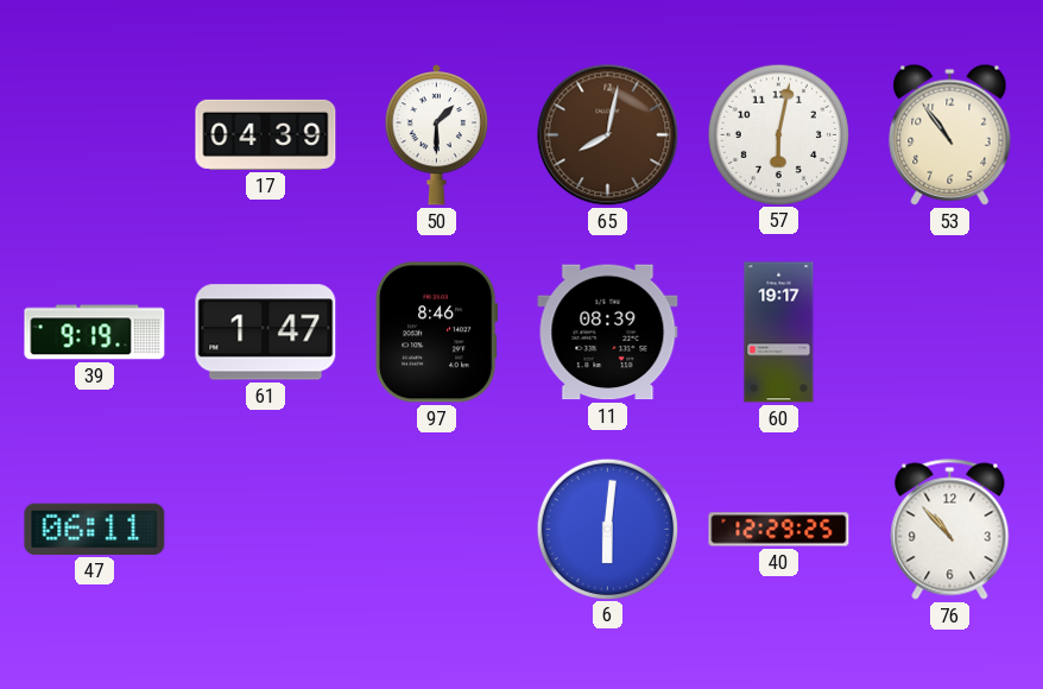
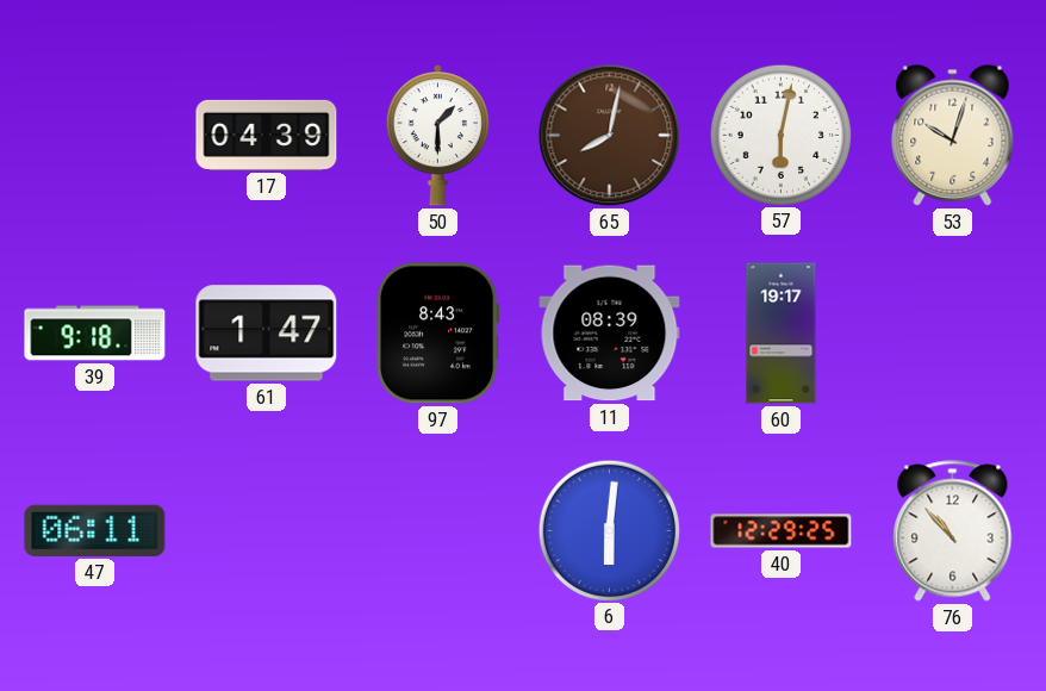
53: 10:54 -> 10:03
39: 9:19 -> 9:18
97: 8:46 -> 8:43
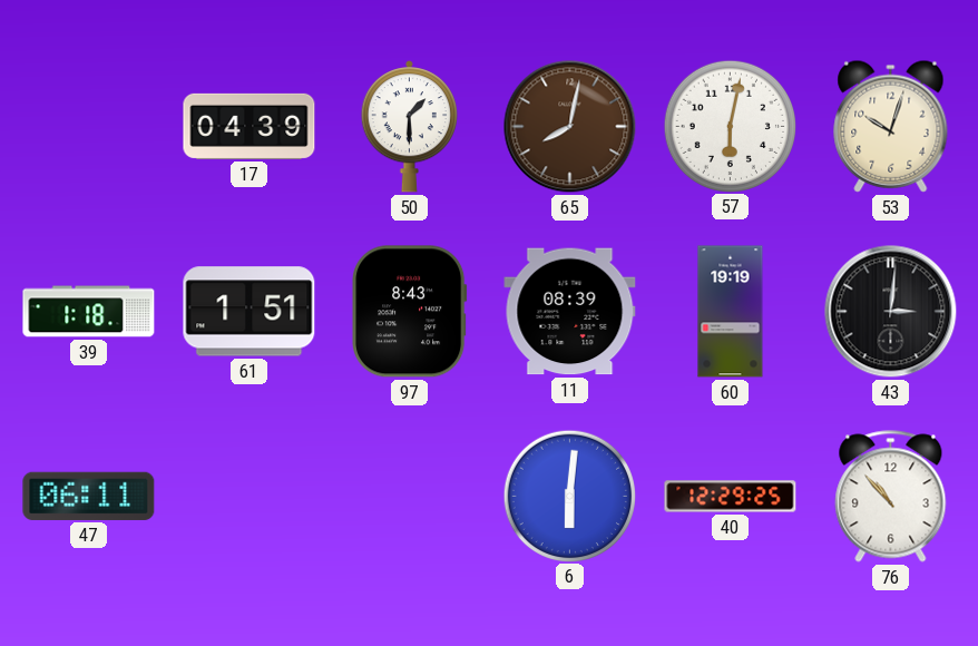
39: 9:18 -> 1:18
61: 1:47 -> 1:51
60: 19:17 -> 19:19
43: none -> 3:01
